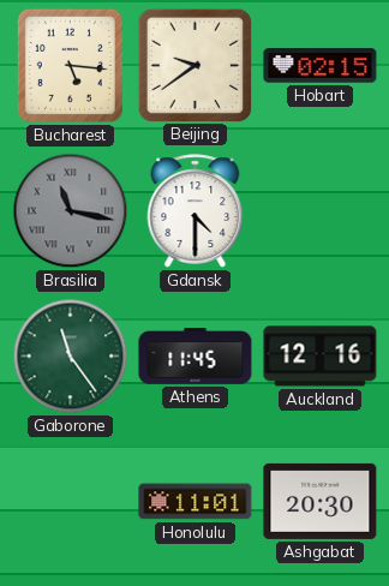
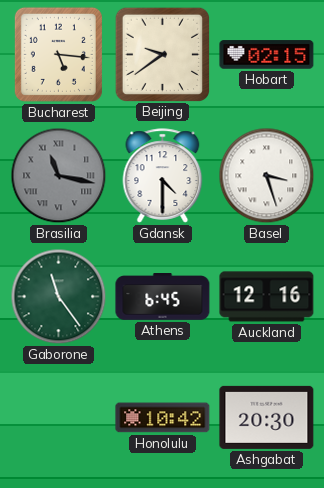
Basel: none -> 3:27
Athens: 11:45 -> 6:45
Honolulu: 11:01 -> 10:42
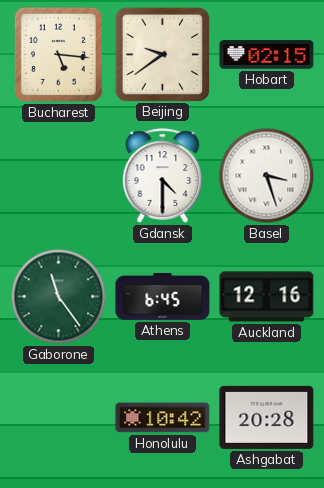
Brasilia: 11:17 -> none
Ashgabat: 20:30 -> 20:28
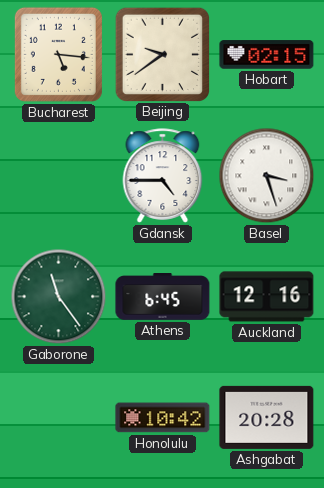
Gdansk: 4:30 -> 4:45
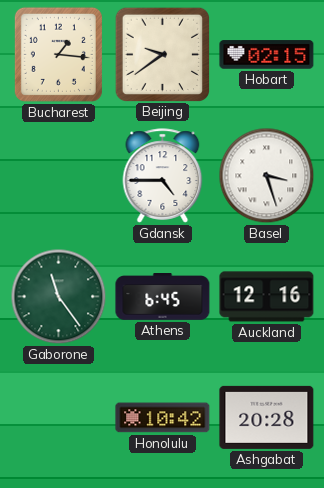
Bucharest: 5:16 -> 1:16
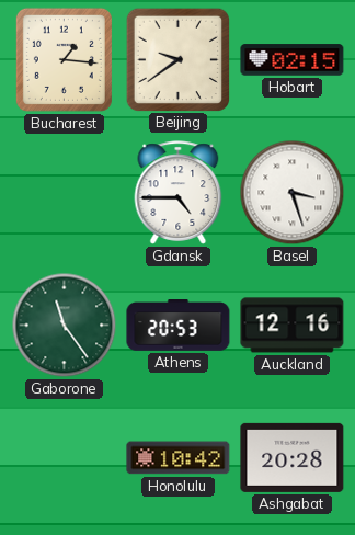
Athens: 6:45 -> 20:53
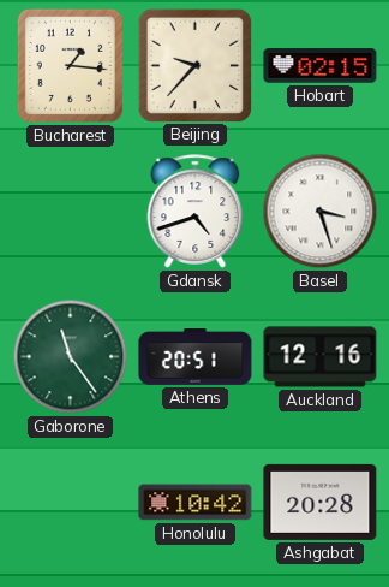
Beijing: 9:39 -> 9:37
Gdansk: 4:45 -> 4:42
Athens: 20:53 -> 20:51
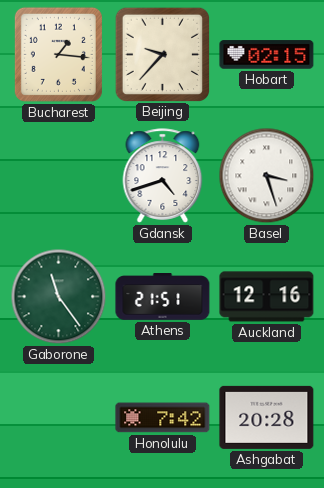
Athens: 20:51 -> 21:51
Honolulu: 10:42 -> 7:42
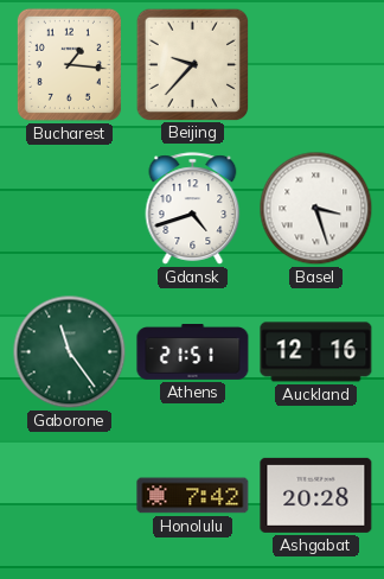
Hobart: 02:15 -> none
